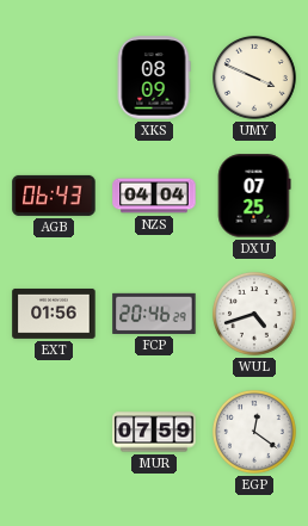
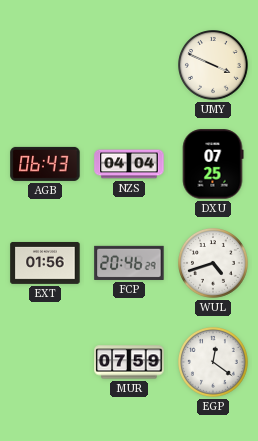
XKS: 08:09 -> none
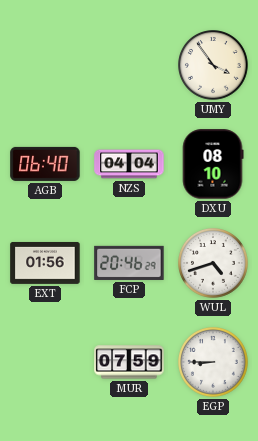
UMY: 3:49 -> 3:54
AGB: 06:43 -> 06:40
DXU: 07:25 -> 08:10
EGP: 12:21 -> 8:45
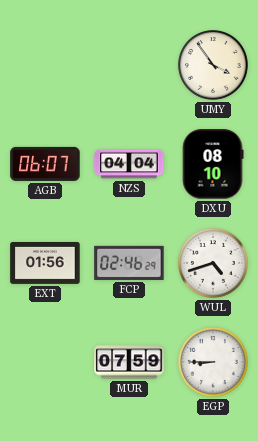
AGB: 06:40 -> 06:07
FCP: 20:46 -> 02:46
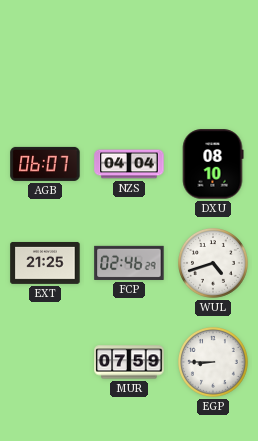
UMY: 3:54 -> none
EXT: 01:56 -> 21:25
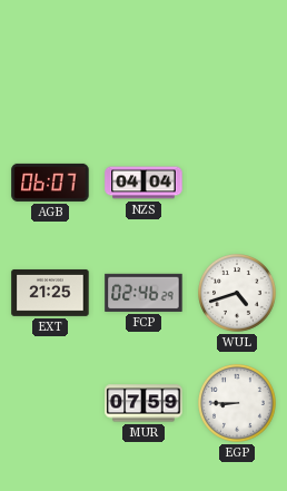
DXU: 08:10 -> none
